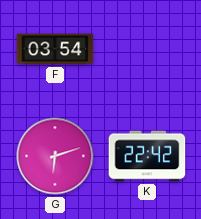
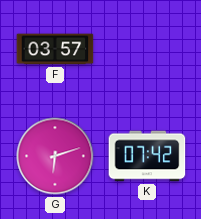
F: 03:54 -> 03:57
K: 22:42 -> 07:42
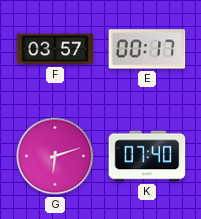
E: none -> 00:17
K: 07:42 -> 07:40
